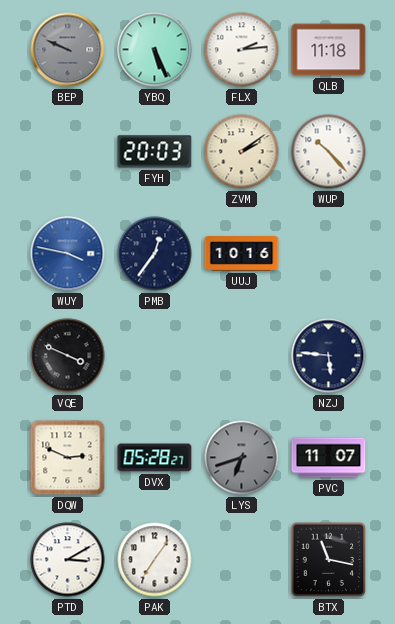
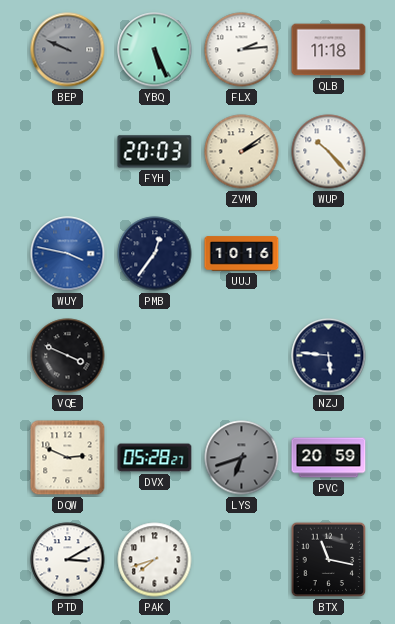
PVC: 11:07 -> 20:59
PAK: 7:06 -> 7:42
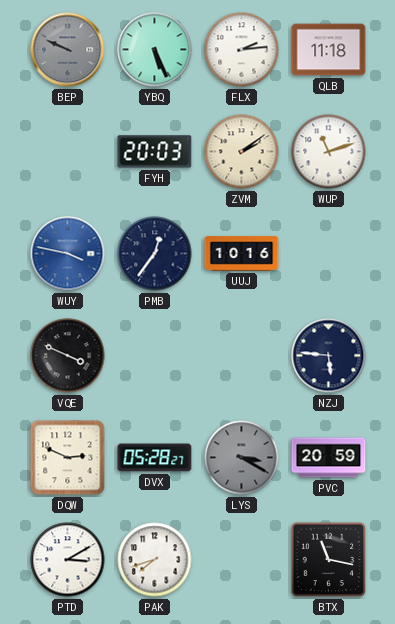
WUP: 10:23 -> 11:12
LYS: 6:42 -> 3:20
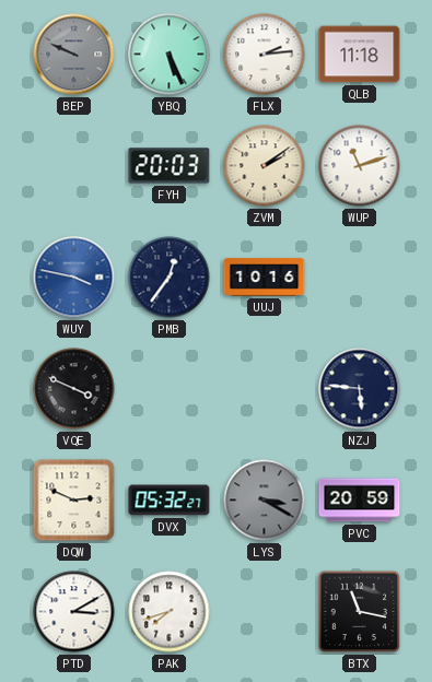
DVX: 05:28 -> 05:32
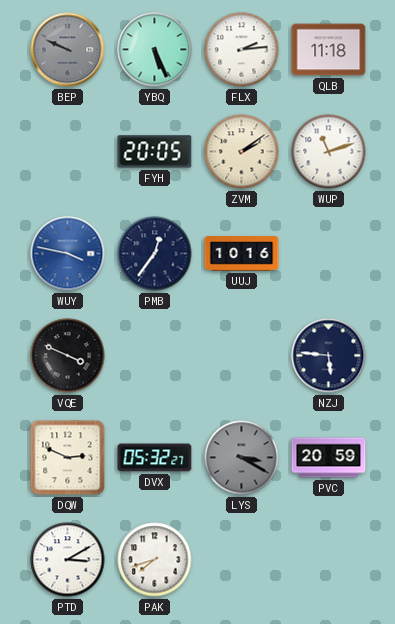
FYH: 20:03 -> 20:05
BTX: 11:17 -> none
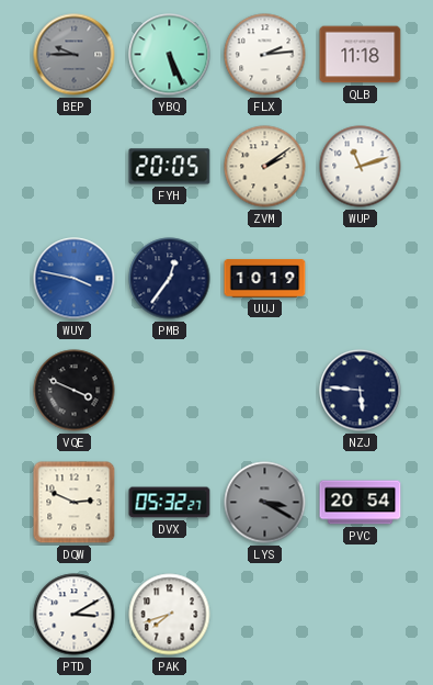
BEP: 9:49 -> 9:45
UUJ: 10:16 -> 10:19
PVC: 20:59 -> 20:54
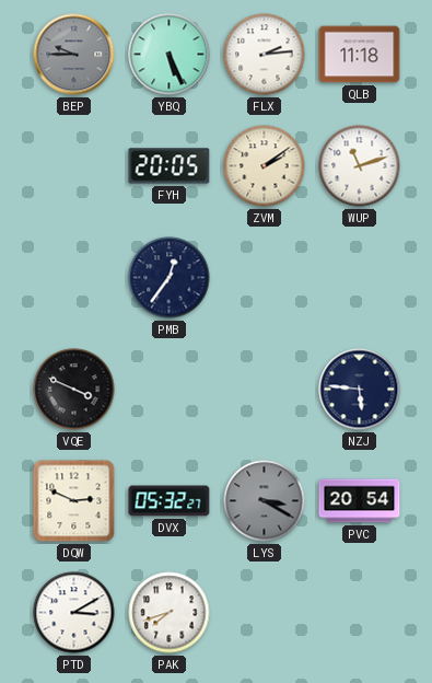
WUY: 3:47 -> none
UUJ: 10:19 -> none
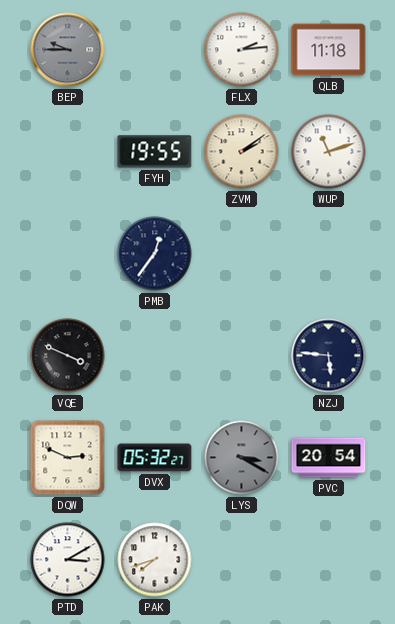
YBQ: 5:26 -> none
FYH: 20:05 -> 19:55
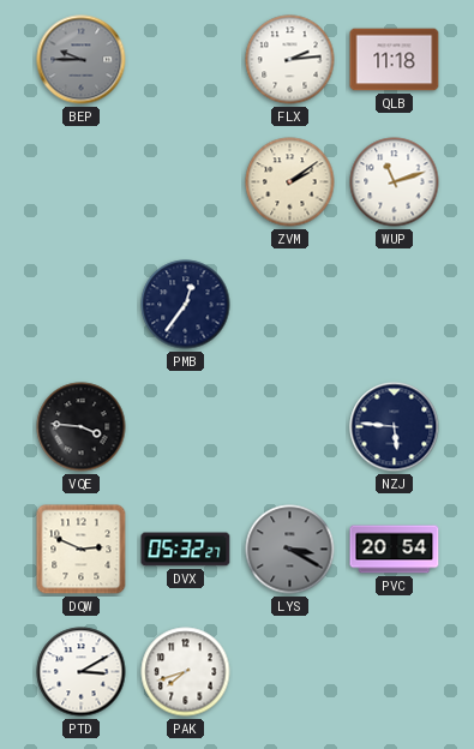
FYH: 19:55 -> none
VQE: 3:49 -> 3:46
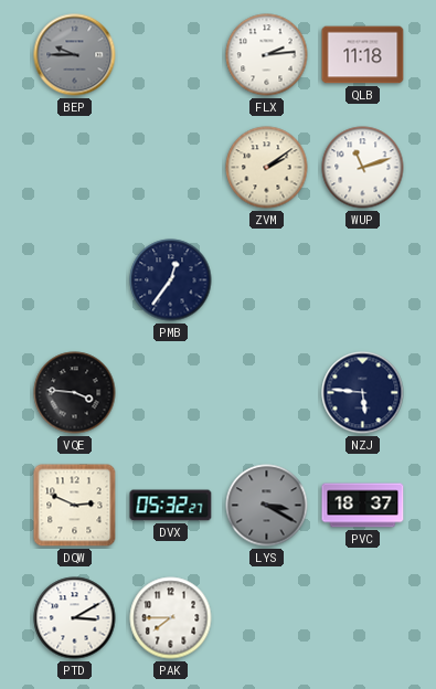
PVC: 20:54 -> 18:37
PAK: 7:42 -> 7:45
